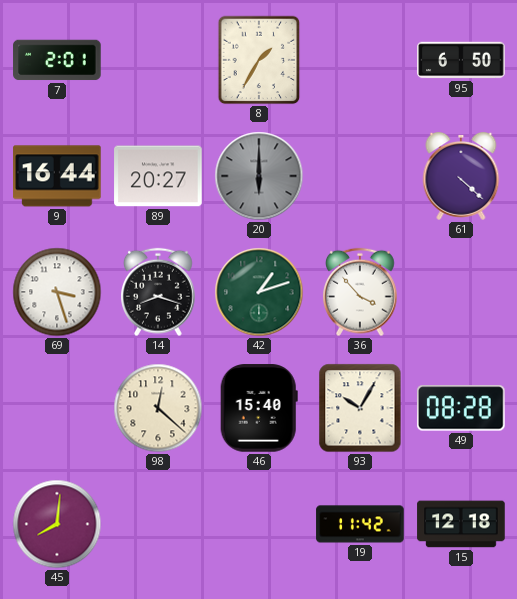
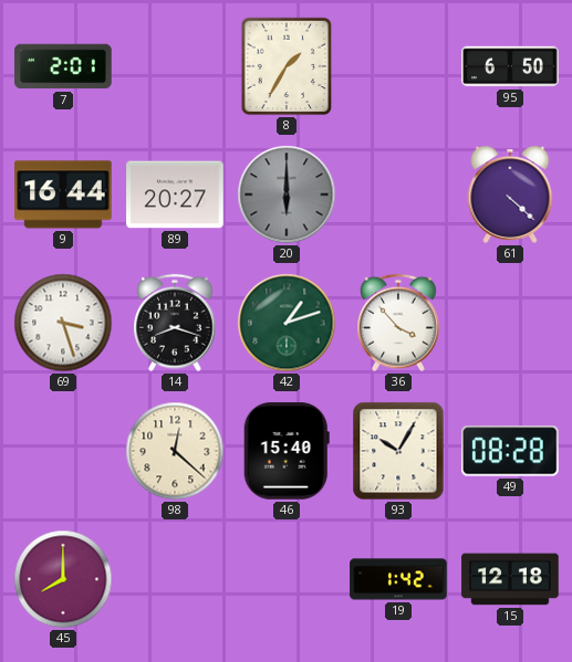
45: 8:01 -> 8:00
19: 11:42 -> 1:42
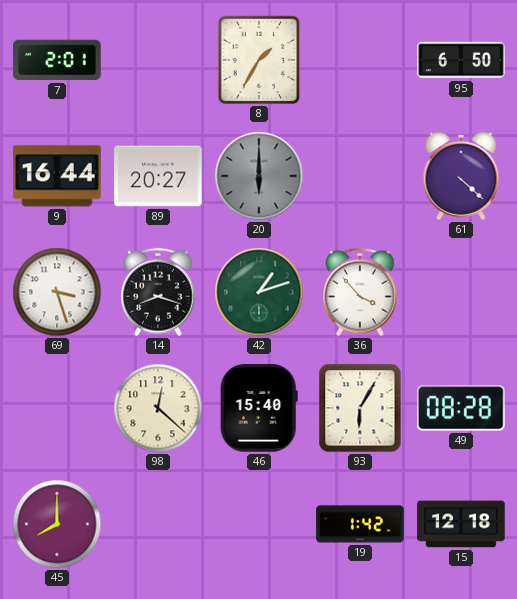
93: 10:05 -> 6:05
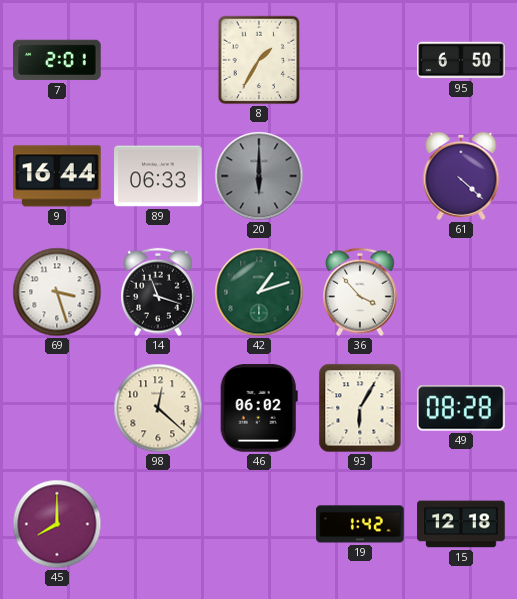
89: 20:27 -> 06:33
14: 8:18 -> 11:18
46: 15:40 -> 06:02
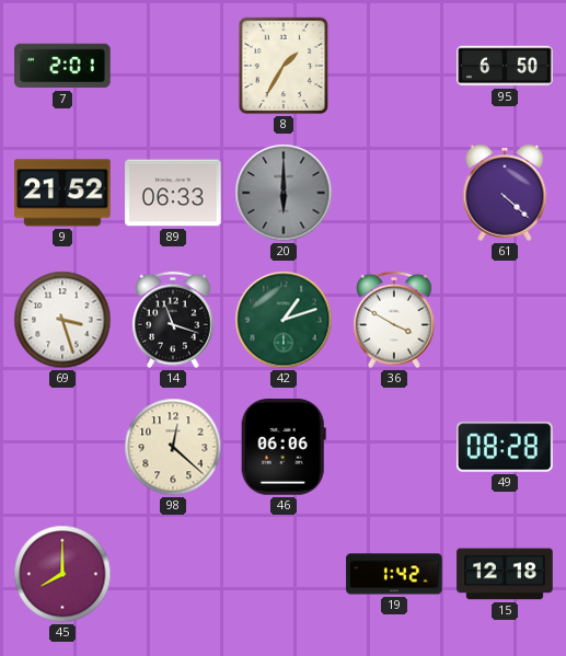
9: 16:44 -> 21:52
36: 3:53 -> 3:50
46: 06:02 -> 06:06
93: 6:05 -> none
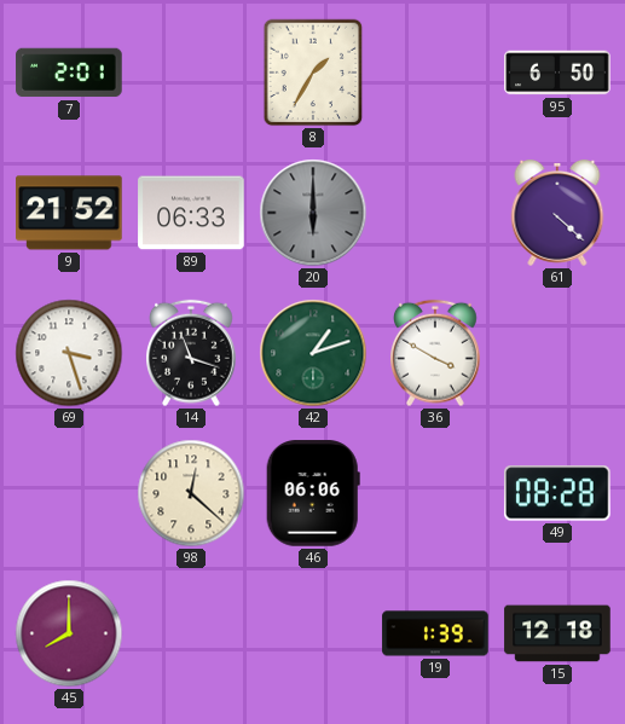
19: 1:42 -> 1:39
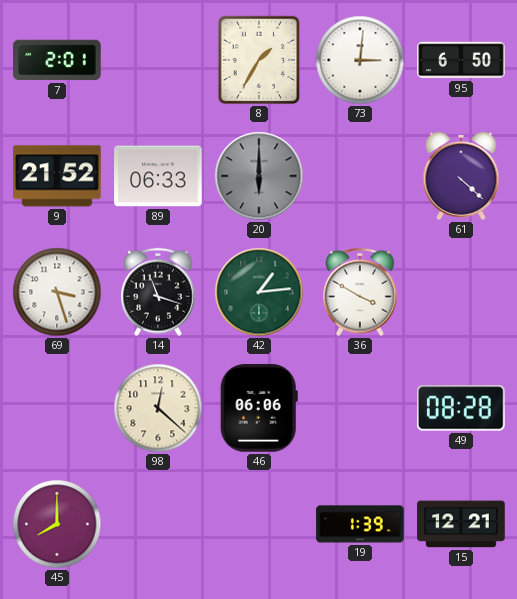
73: none -> 3:01
42: 1:12 -> 1:14
15: 12:18 -> 12:21
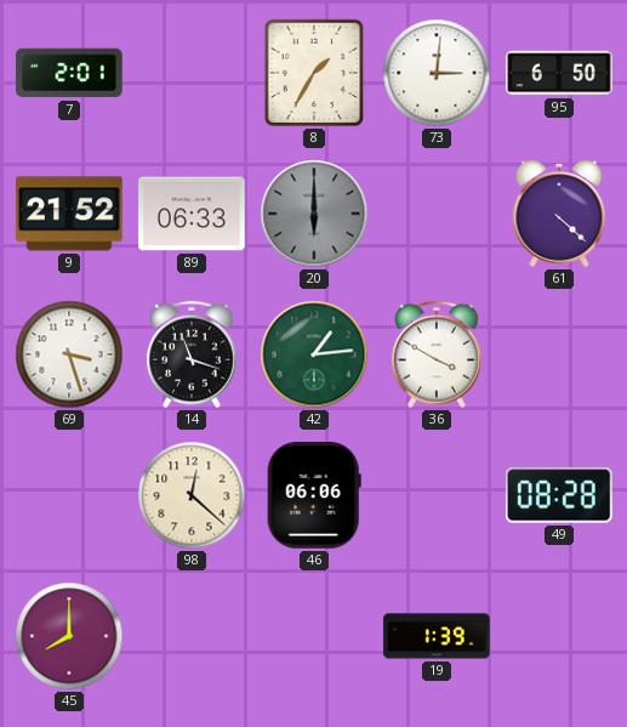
15: 12:21 -> none
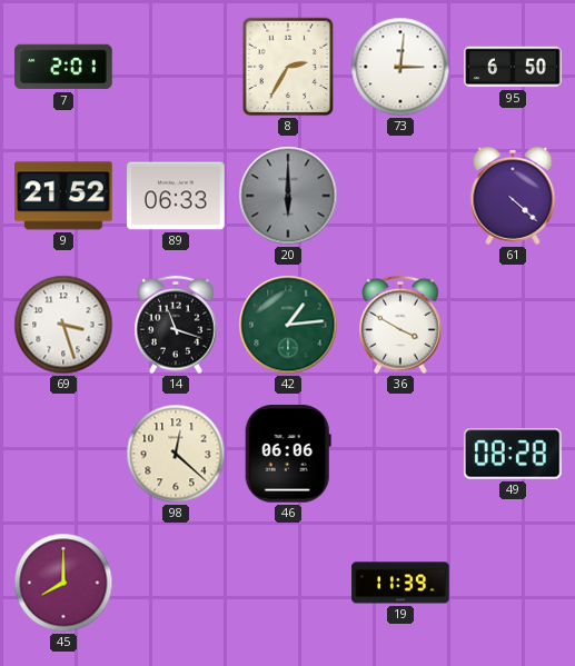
8: 1:35 -> 2:35
19: 1:39 -> 11:39
